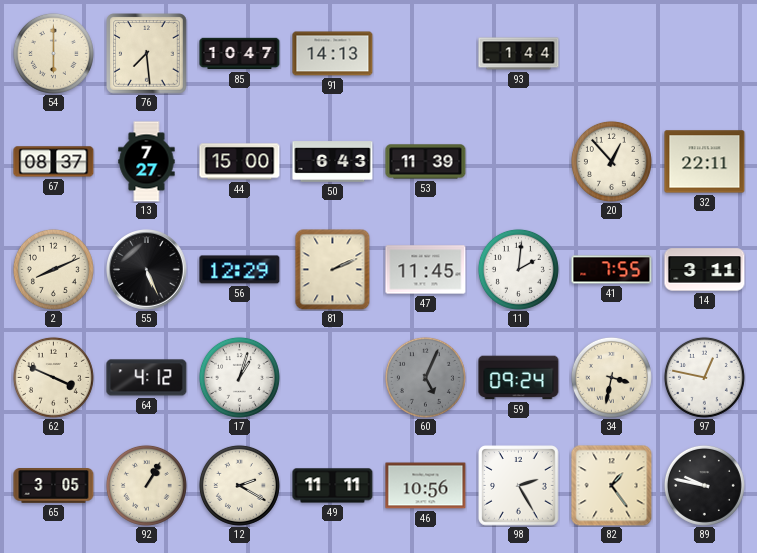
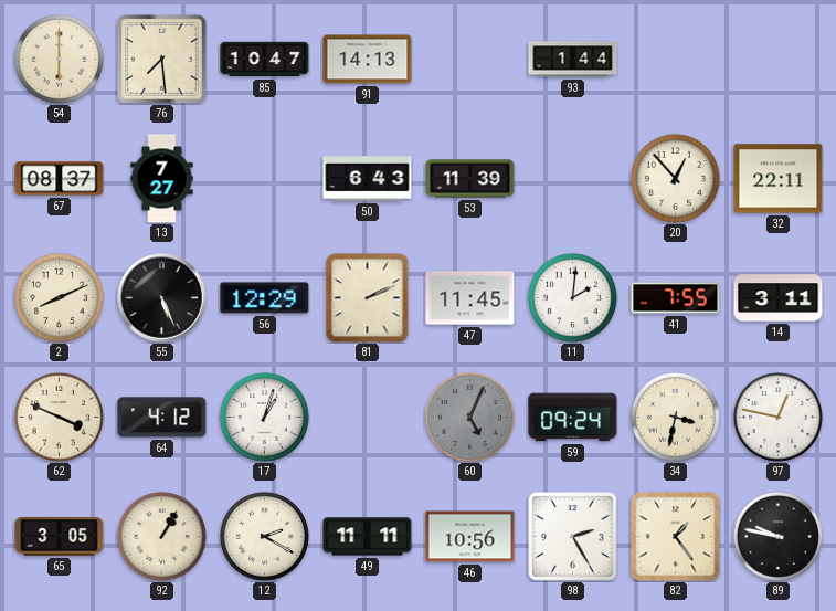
44: 15:00 -> none
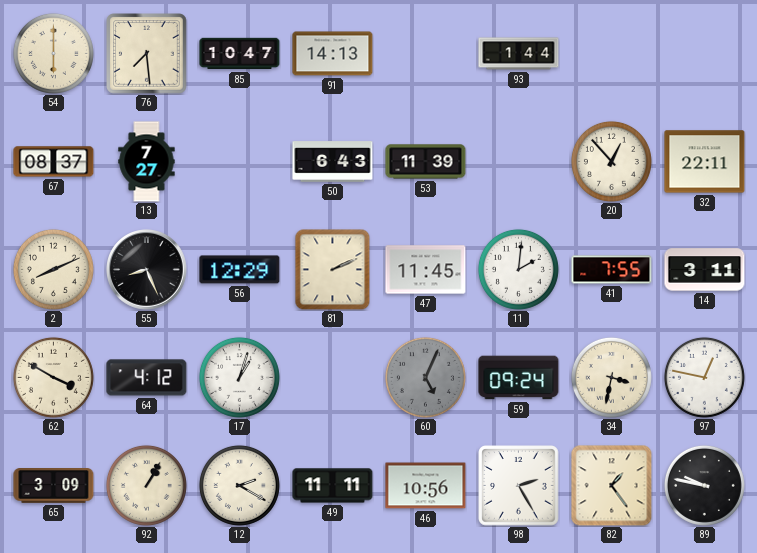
55: 5:26 -> 8:26
62: 3:49 -> 3:50
65: 3:05 -> 3:09
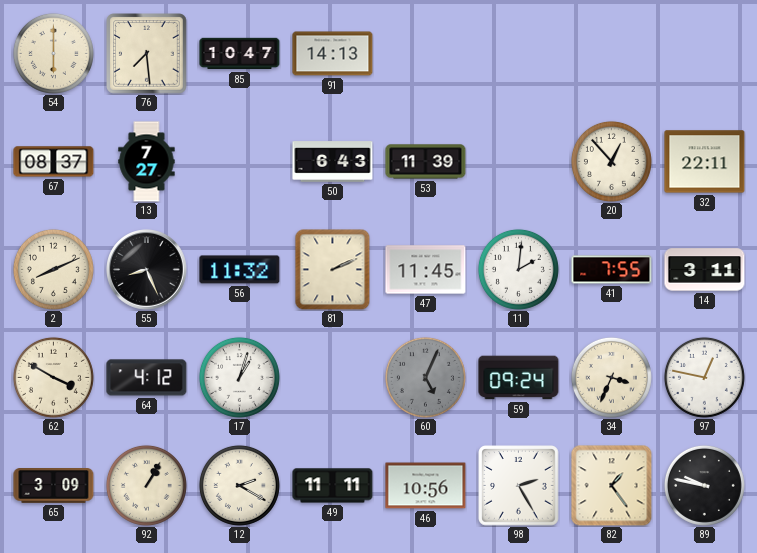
93: 1:44 -> none
56: 12:29 -> 11:32
34: 3:32 -> 3:34
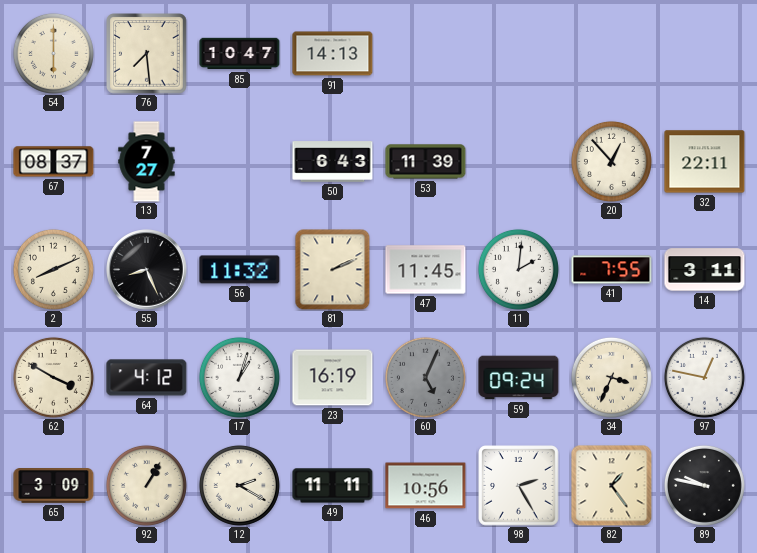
23: none -> 16:19
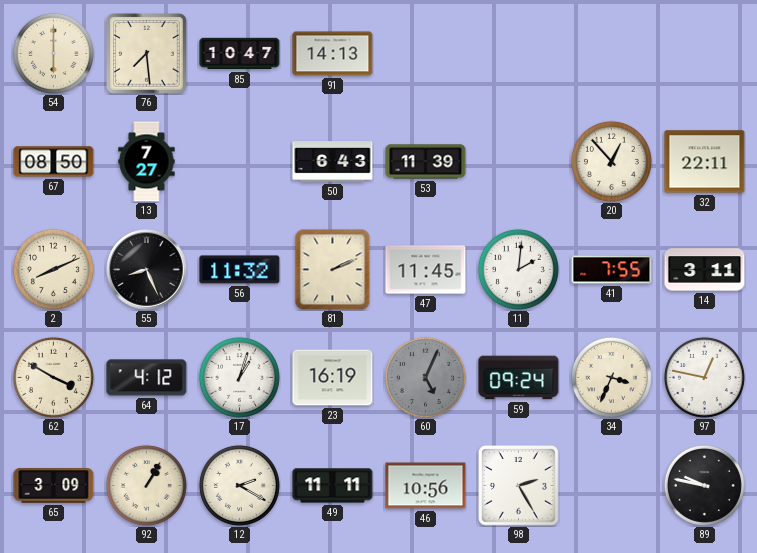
67: 08:37 -> 08:50
82: 1:24 -> none
